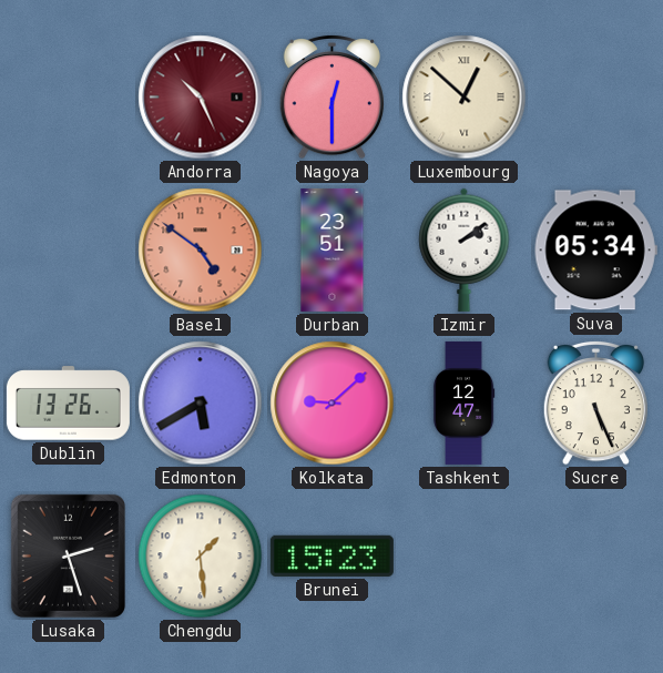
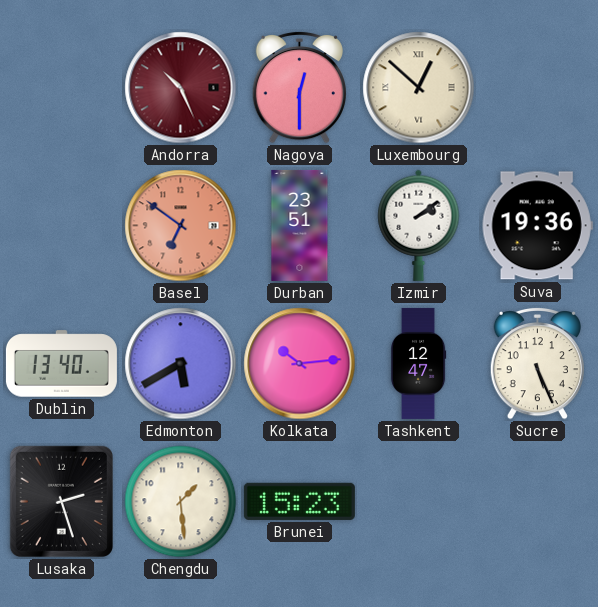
Basel: 4:51 -> 6:51
Suva: 05:34 -> 19:36
Dublin: 13:26 -> 13:40
Kolkata: 9:08 -> 10:14
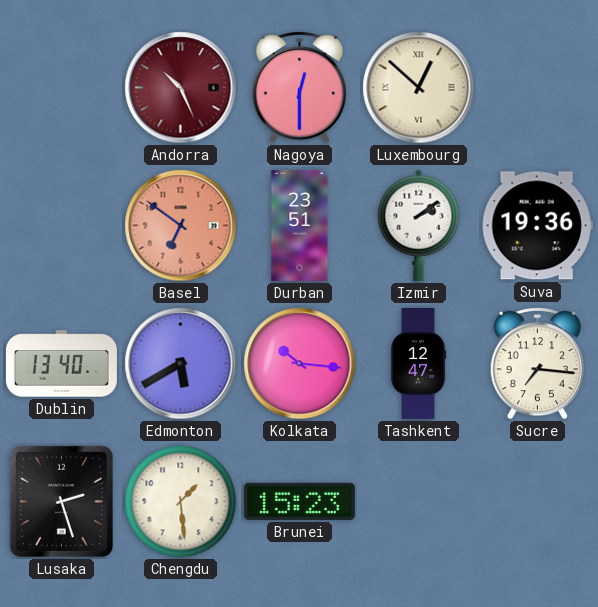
Kolkata: 10:14 -> 10:16
Sucre: 5:26 -> 7:16
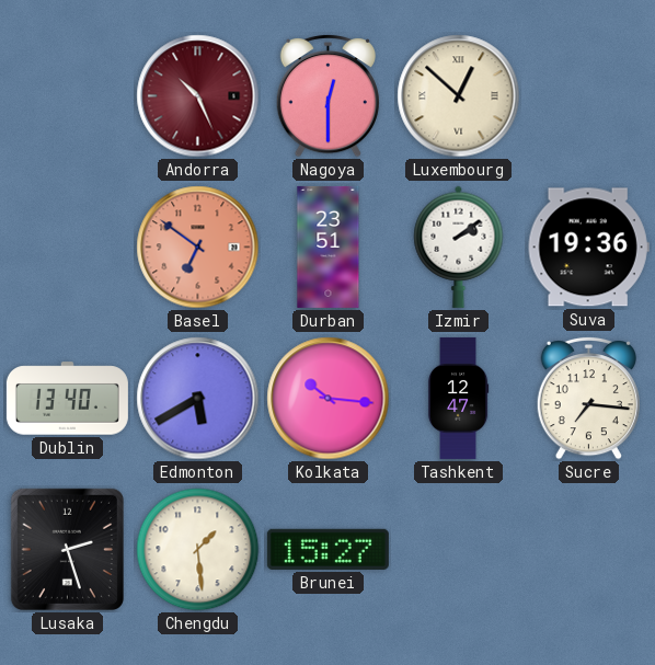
Brunei: 15:23 -> 15:27
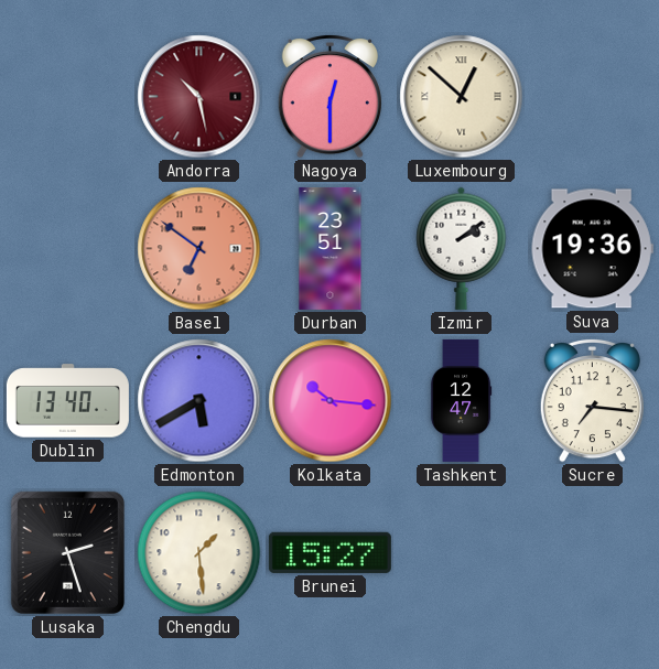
Andorra: 10:26 -> 10:28
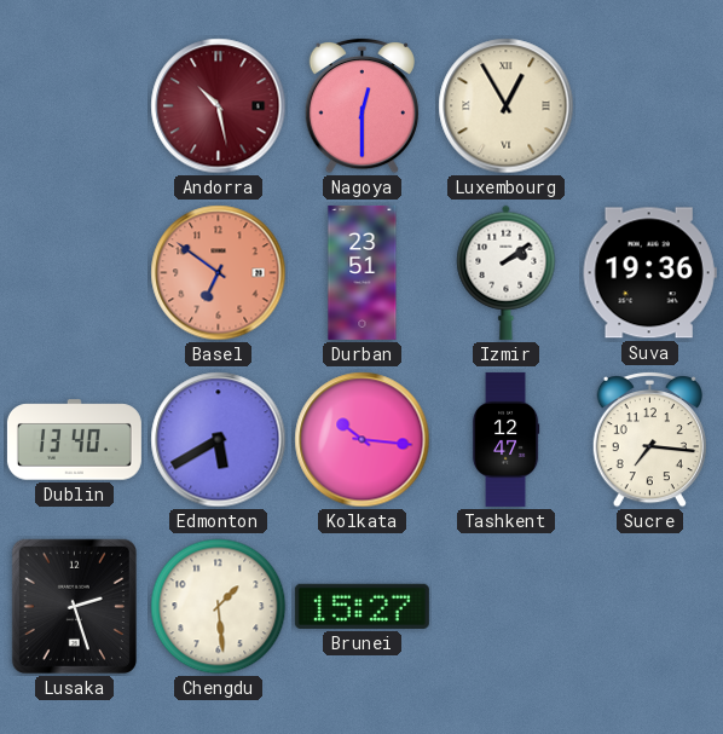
Luxembourg: 12:52 -> 12:55
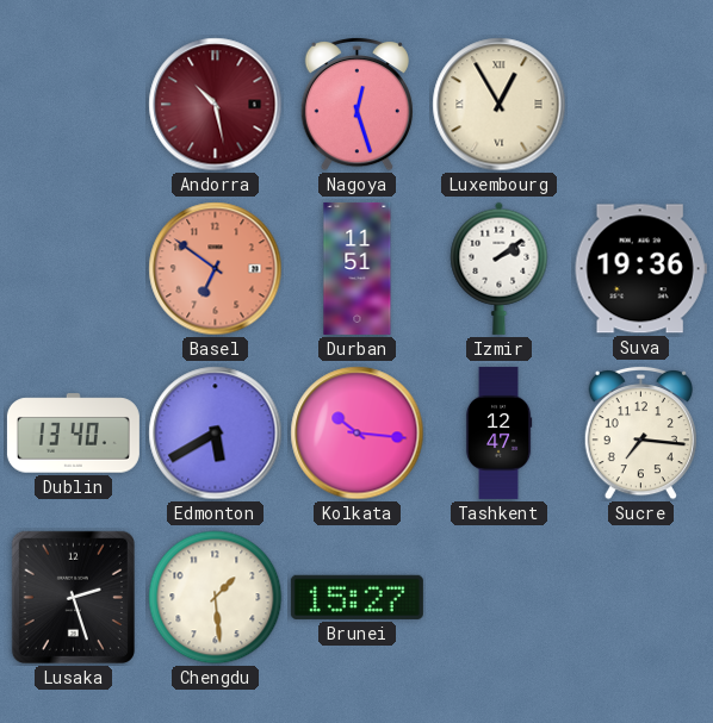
Nagoya: 12:30 -> 12:27
Durban: 23:51 -> 11:51
